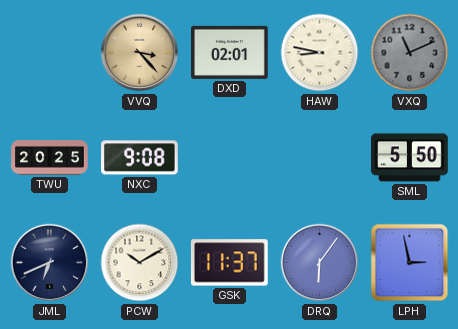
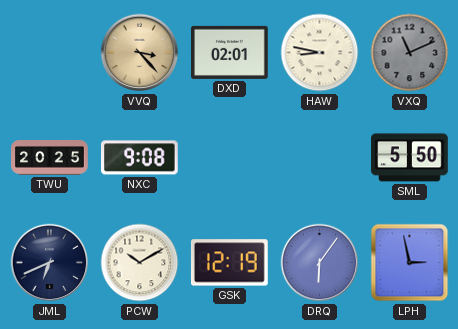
GSK: 11:37 -> 12:19
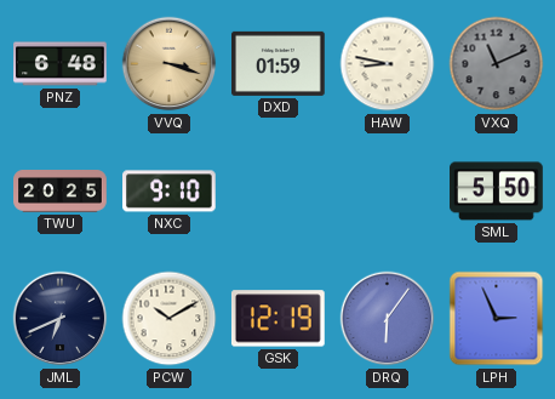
PNZ: none -> 6:48
VVQ: 3:23 -> 3:18
DXD: 02:01 -> 01:59
NXC: 9:08 -> 9:10
LPH: 2:58 -> 2:56
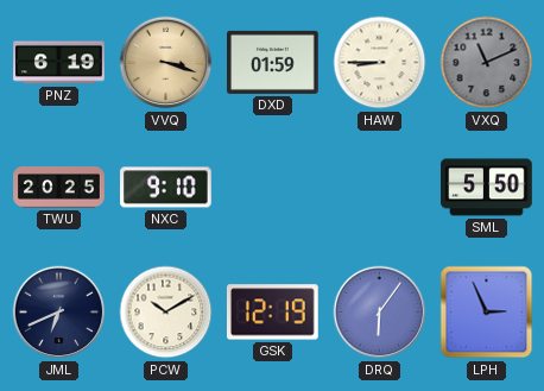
PNZ: 6:48 -> 6:19
HAW: 8:47 -> 8:45
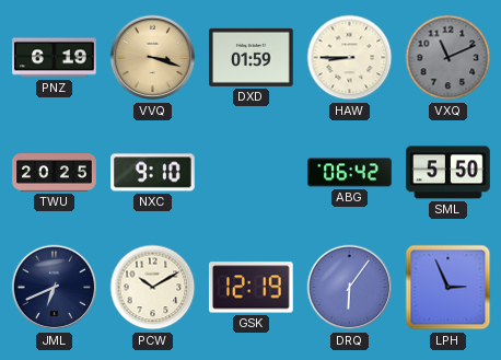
ABG: none -> 06:42
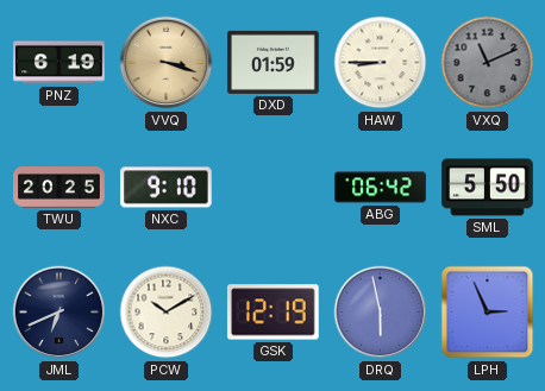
DRQ: 6:06 -> 5:58
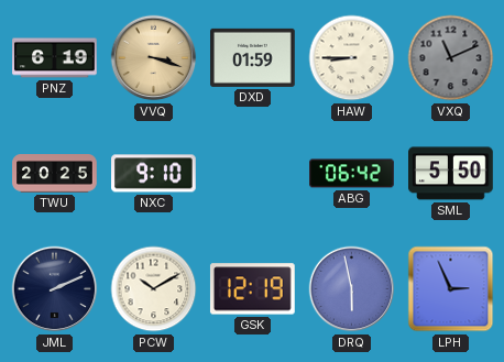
JML: 6:41 -> 2:11
